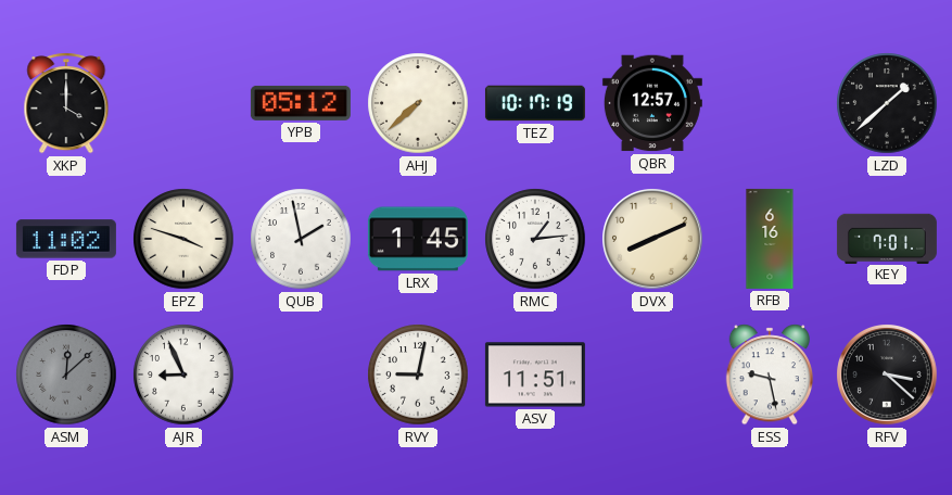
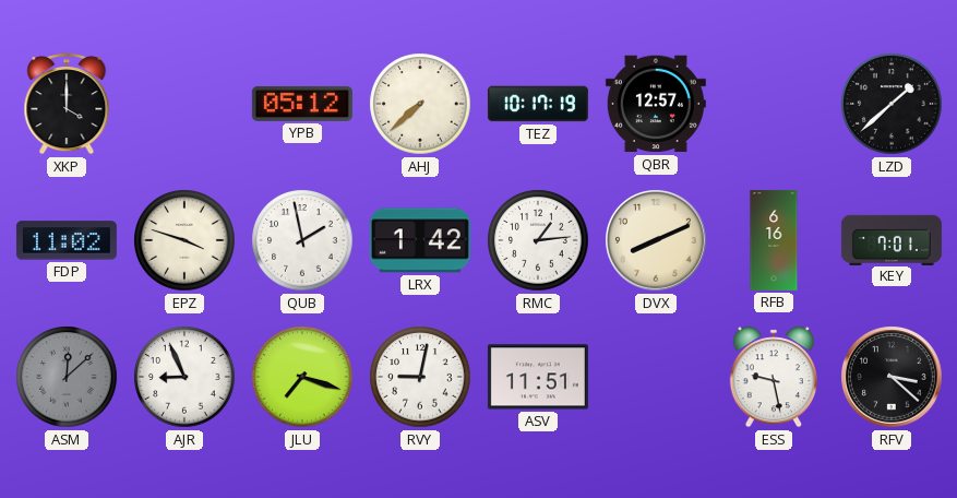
LRX: 1:45 -> 1:42
JLU: none -> 7:18
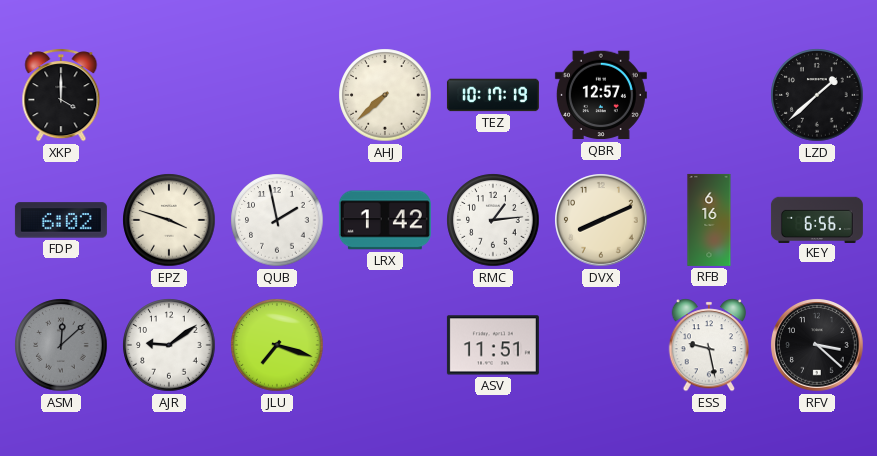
YPB: 05:12 -> none
FDP: 11:02 -> 6:02
KEY: 7:01 -> 6:56
AJR: 8:56 -> 9:09
RVY: 9:02 -> none
